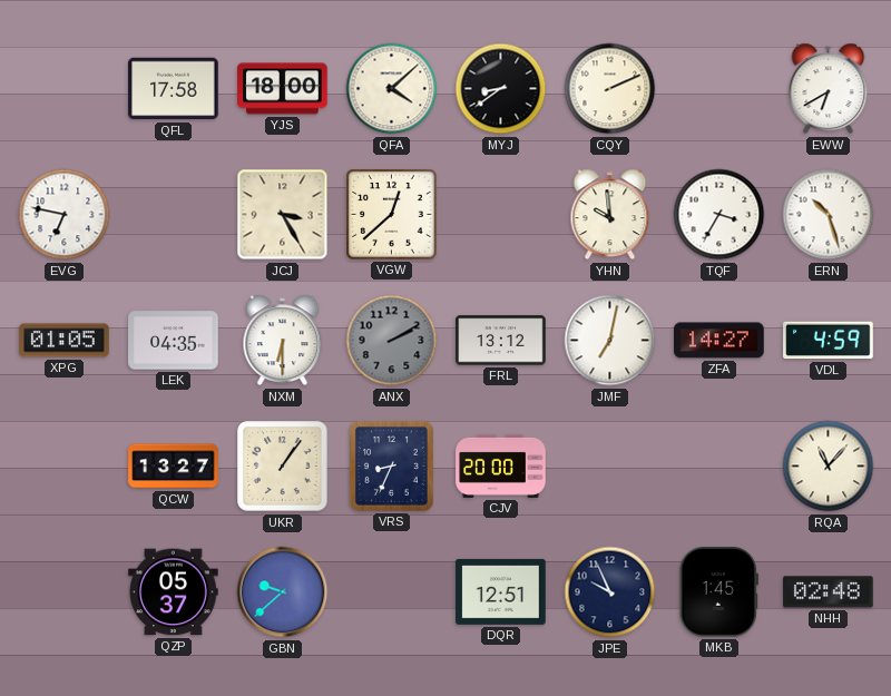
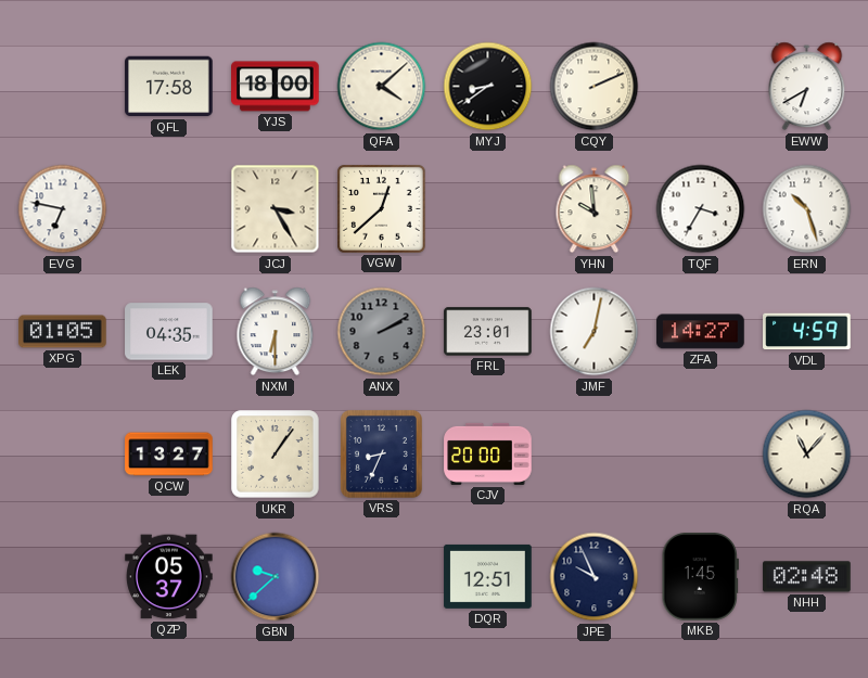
FRL: 13:12 -> 23:01
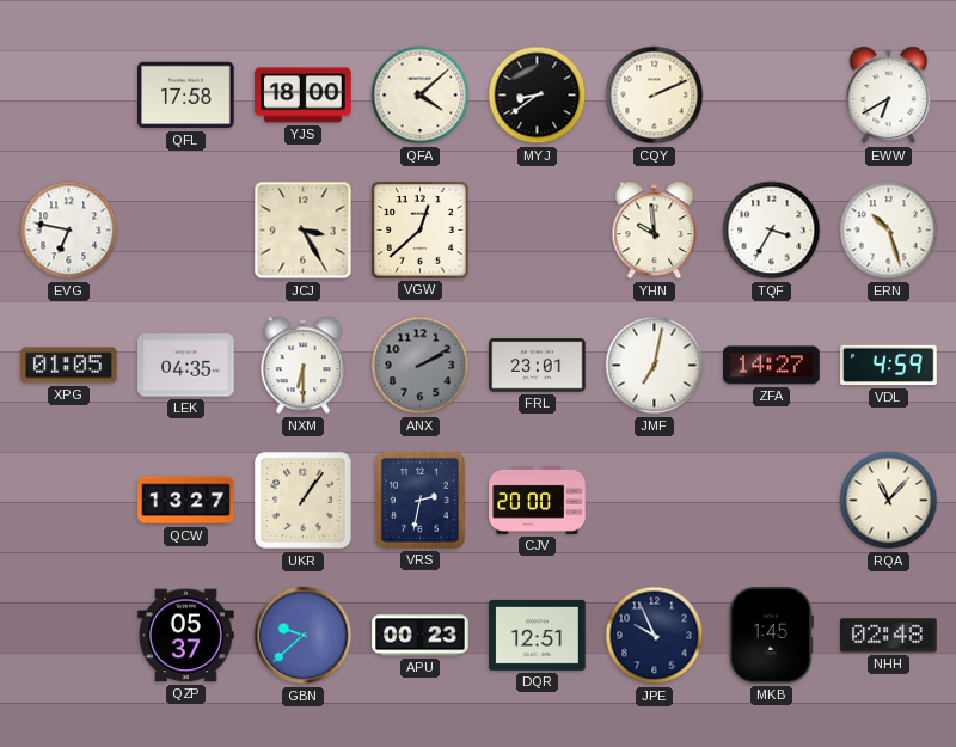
VRS: 8:34 -> 2:32
APU: none -> 00:23
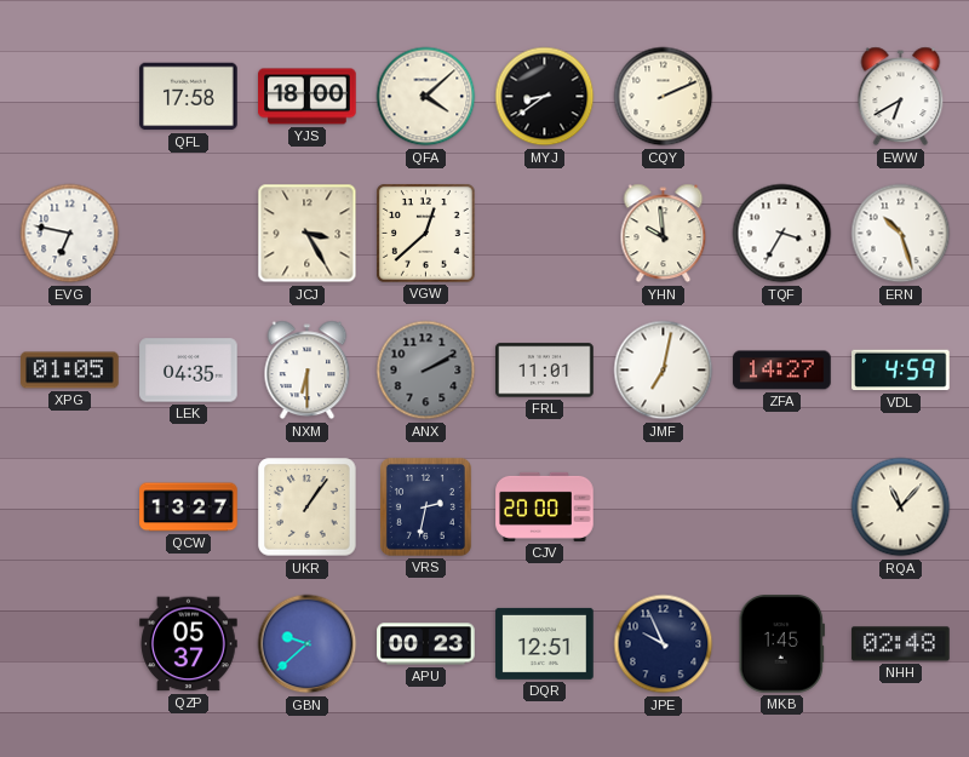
FRL: 23:01 -> 11:01
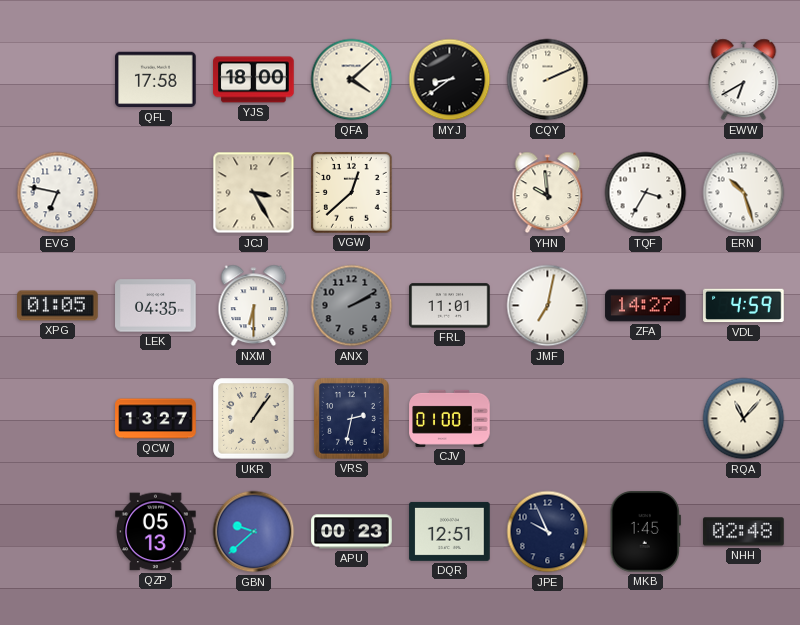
CJV: 20:00 -> 01:00
QZP: 05:37 -> 05:13
